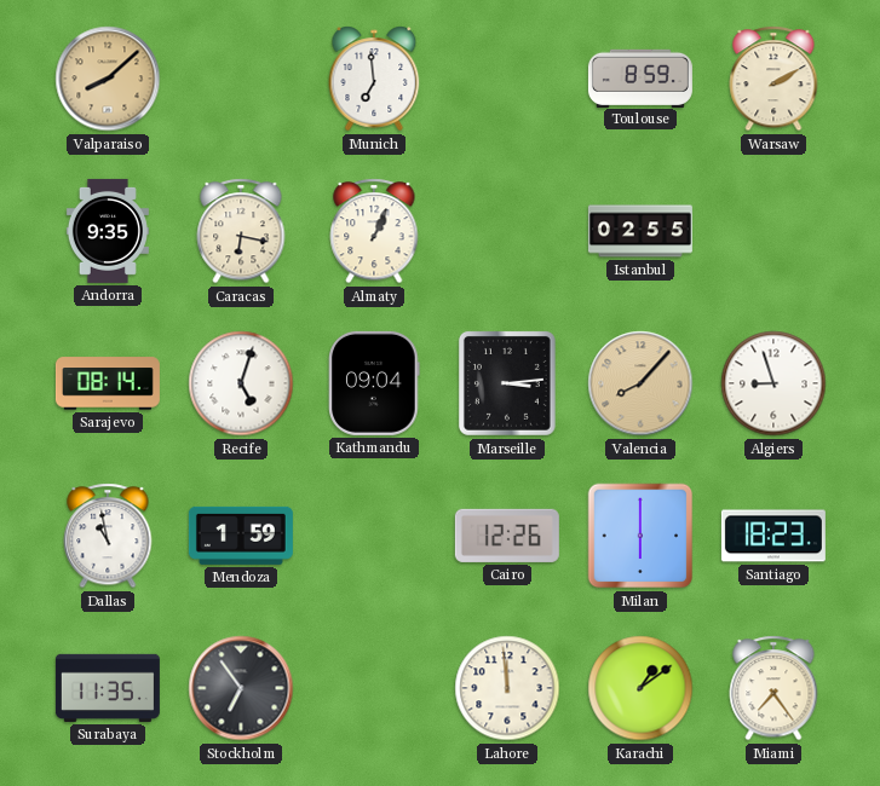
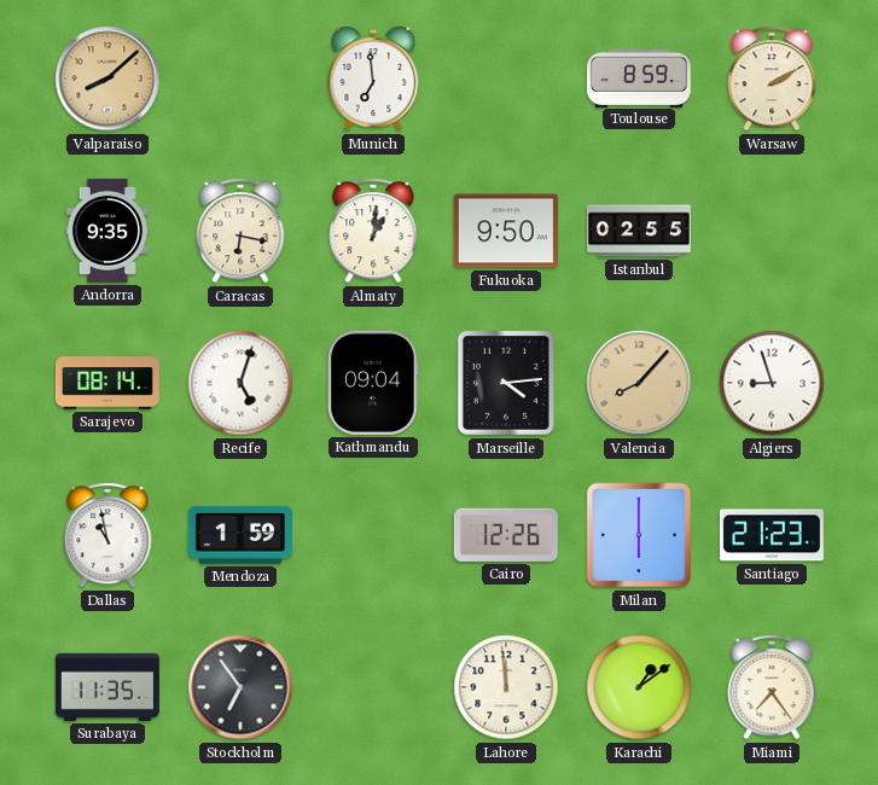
Almaty: 1:04 -> 1:01
Fukuoka: none -> 9:50
Marseille: 3:14 -> 4:14
Santiago: 18:23 -> 21:23
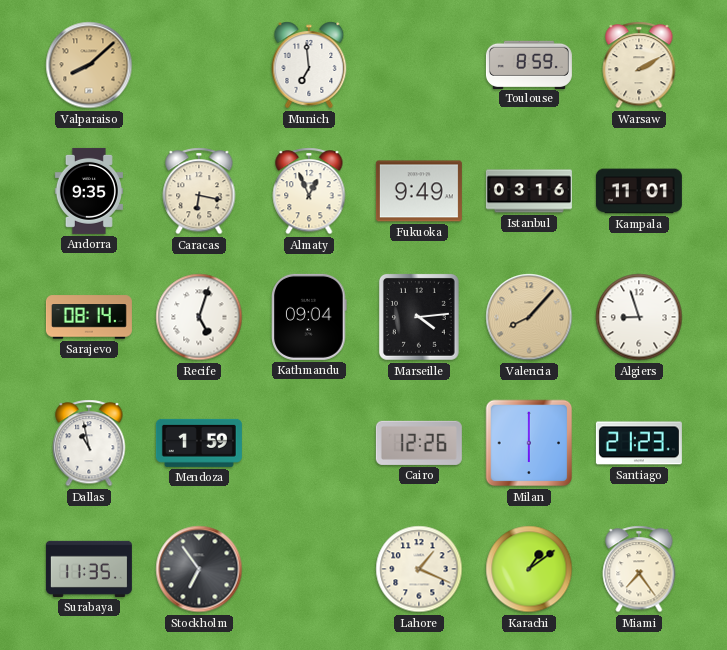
Almaty: 1:01 -> 12:56
Fukuoka: 9:50 -> 9:49
Istanbul: 02:55 -> 03:16
Kampala: none -> 11:01
Lahore: 11:59 -> 1:19
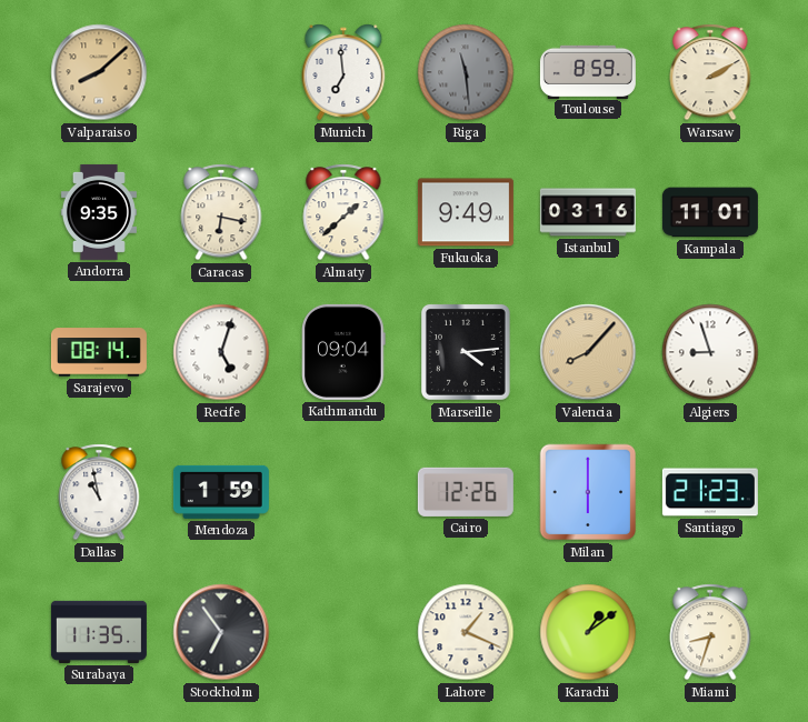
Riga: none -> 11:29
Almaty: 12:56 -> 1:38
Miami: 7:24 -> 8:33
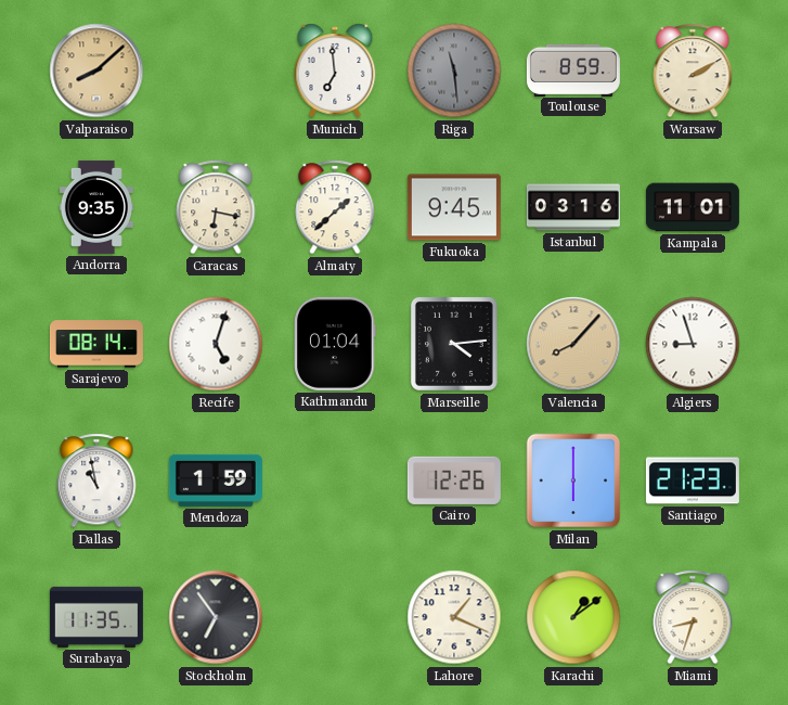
Fukuoka: 9:49 -> 9:45
Kathmandu: 09:04 -> 01:04
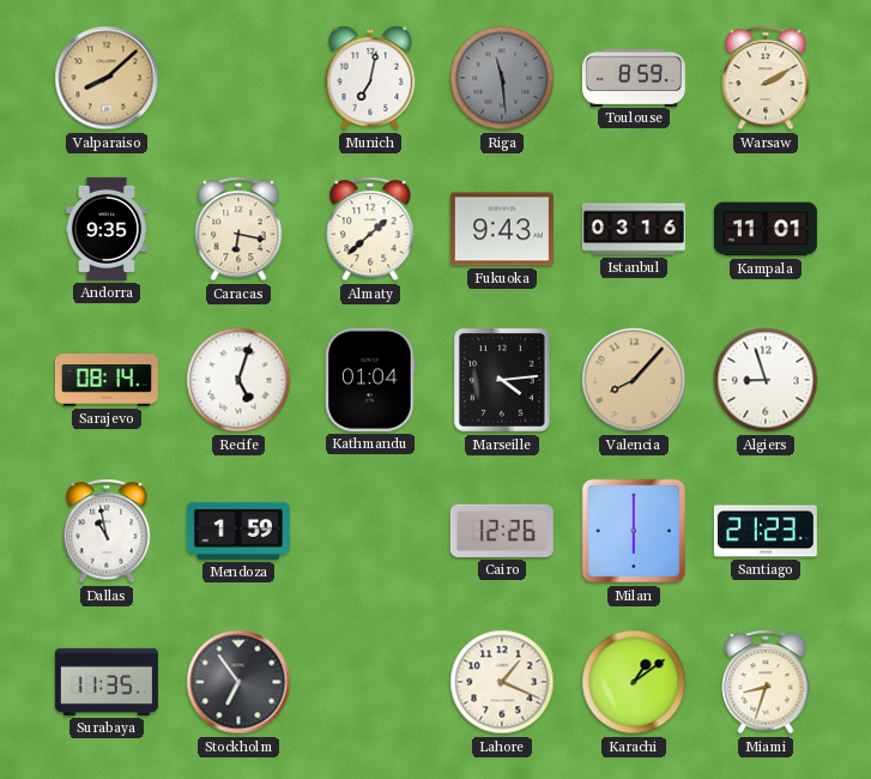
Munich: 6:59 -> 7:02
Fukuoka: 9:45 -> 9:43
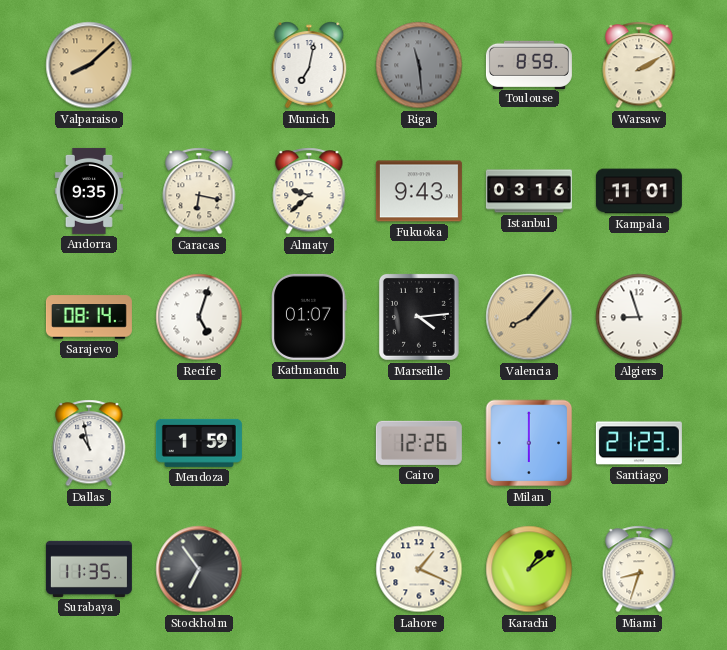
Almaty: 1:38 -> 9:38
Kathmandu: 01:04 -> 01:07
